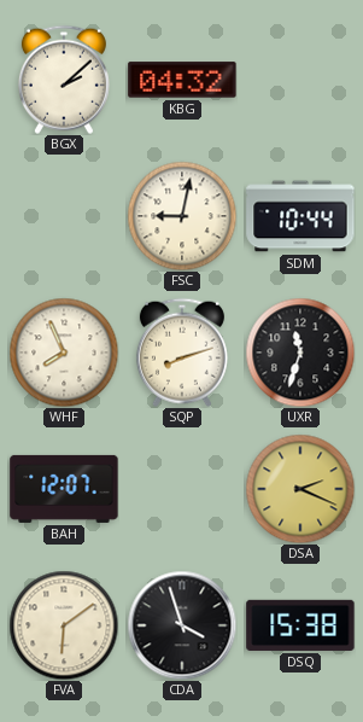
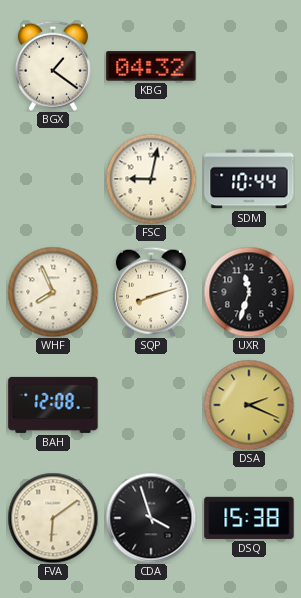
BGX: 2:08 -> 1:21
BAH: 12:07 -> 12:08
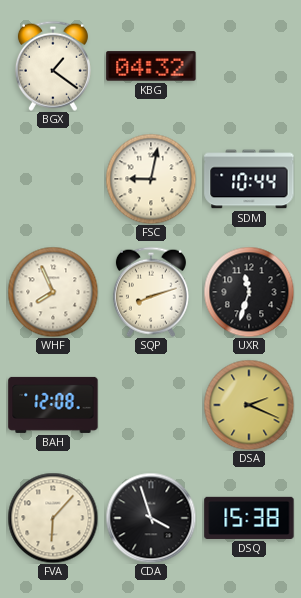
FVA: 6:09 -> 6:07
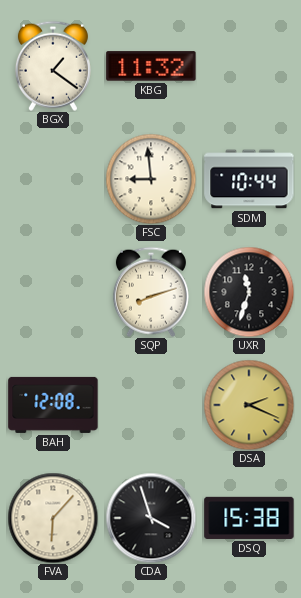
KBG: 04:32 -> 11:32
FSC: 9:02 -> 8:59
WHF: 7:56 -> none
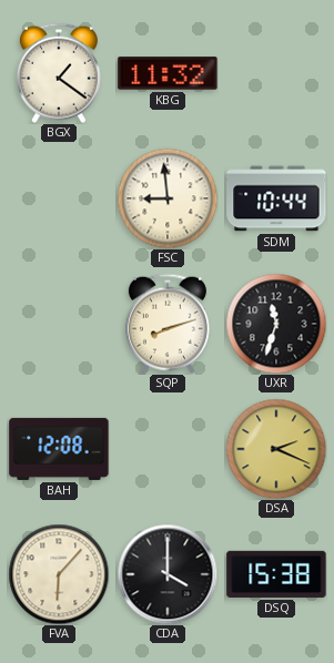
CDA: 3:57 -> 4:00
